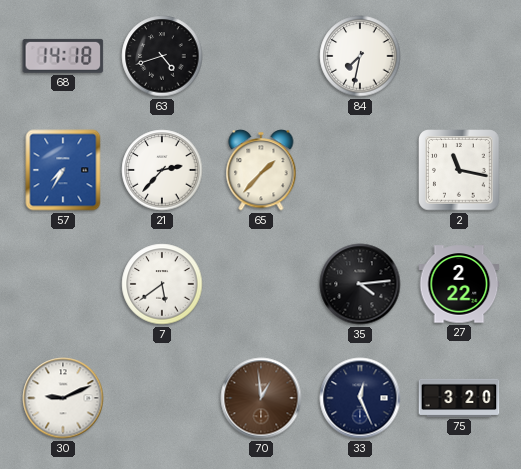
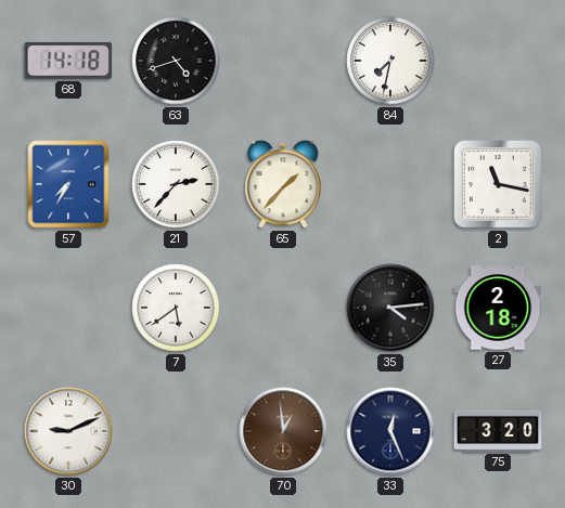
27: 2:22 -> 2:18
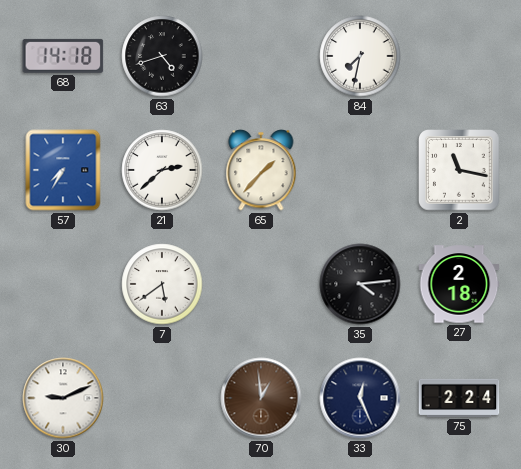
21: 2:37 -> 2:38
75: 3:20 -> 2:24
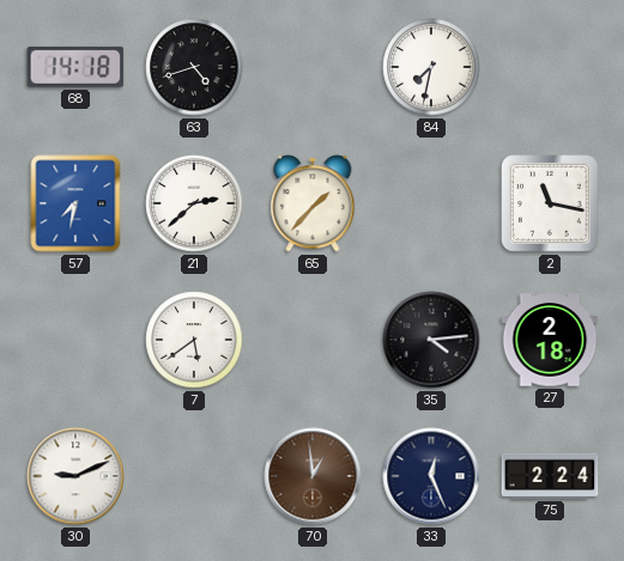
57: 7:35 -> 7:32
